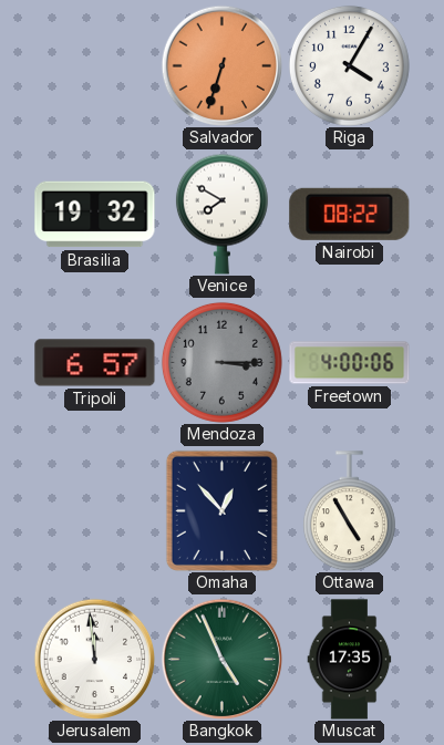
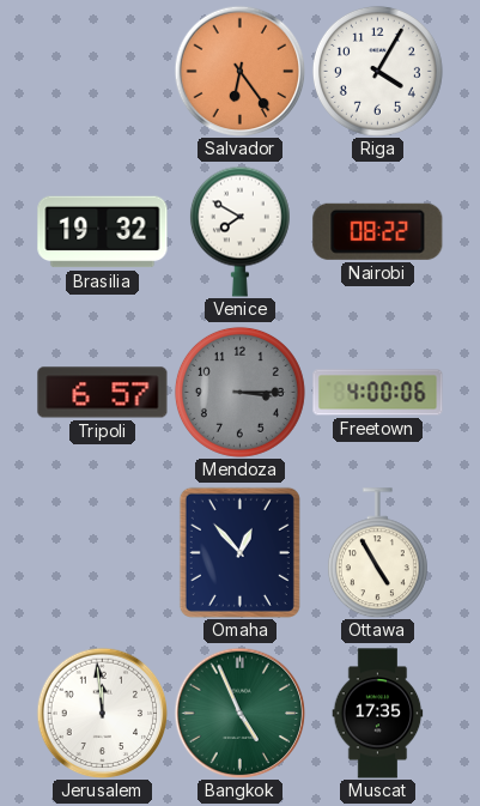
Salvador: 6:33 -> 6:24
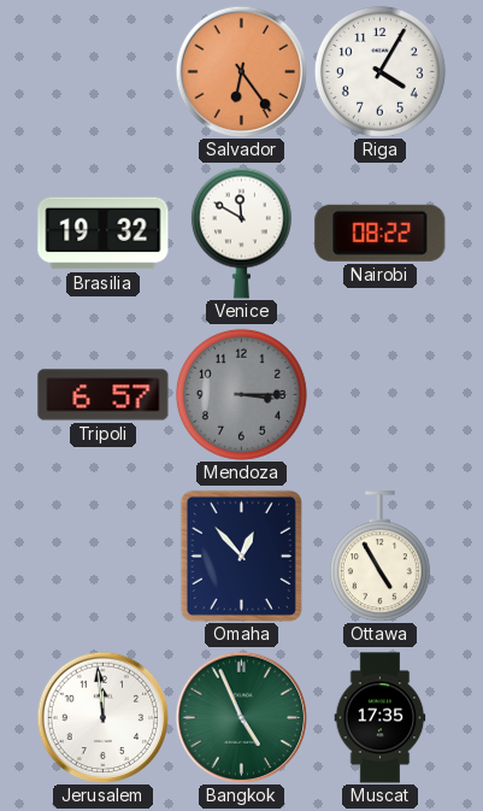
Venice: 7:50 -> 11:50
Freetown: 4:00 -> none
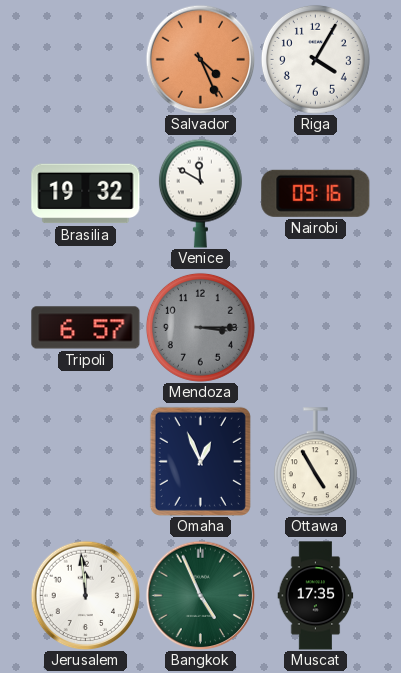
Salvador: 6:24 -> 4:26
Nairobi: 08:22 -> 09:16
Omaha: 12:53 -> 12:56
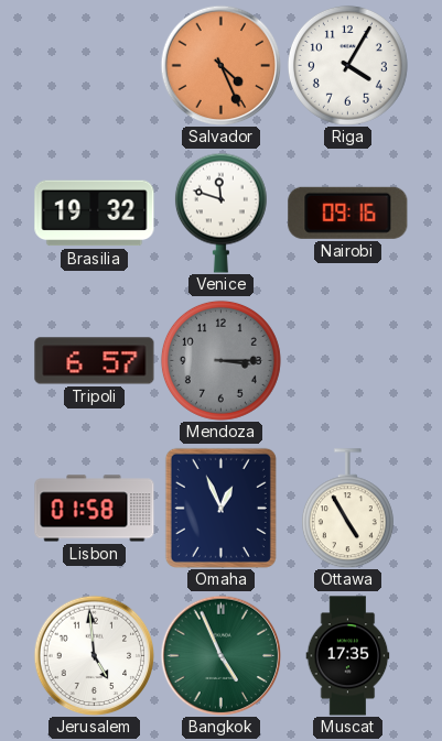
Venice: 11:50 -> 11:48
Lisbon: none -> 01:58
Jerusalem: 11:59 -> 4:59
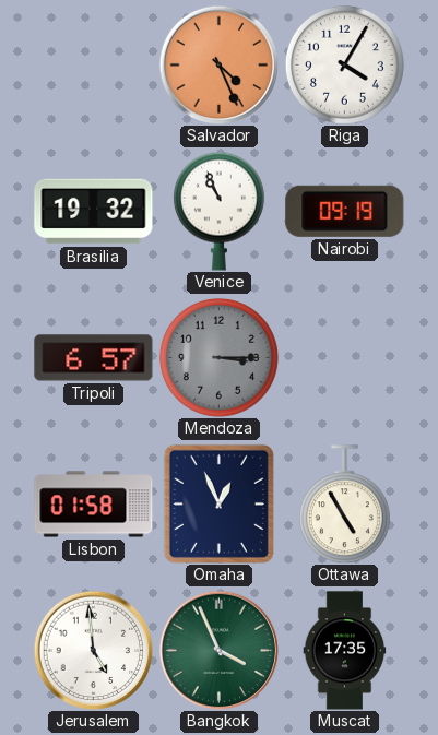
Venice: 11:48 -> 10:56
Nairobi: 09:16 -> 09:19
Bangkok: 4:56 -> 3:56
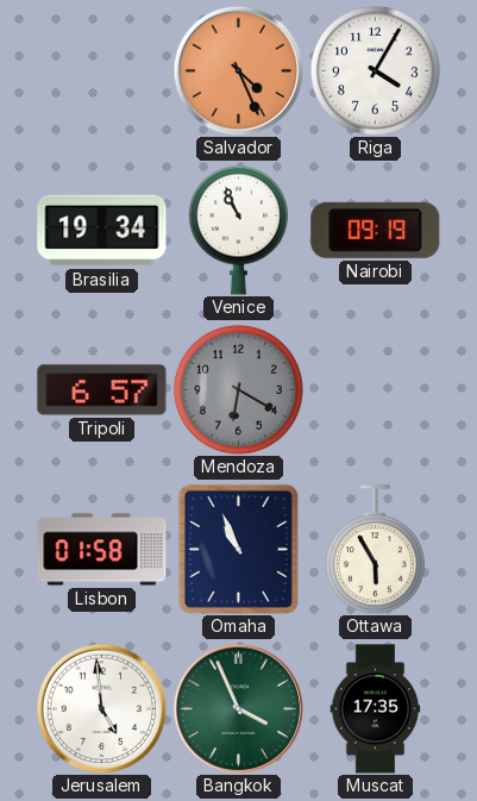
Brasilia: 19:32 -> 19:34
Mendoza: 3:15 -> 6:20
Omaha: 12:56 -> 10:56
Ottawa: 4:55 -> 5:55
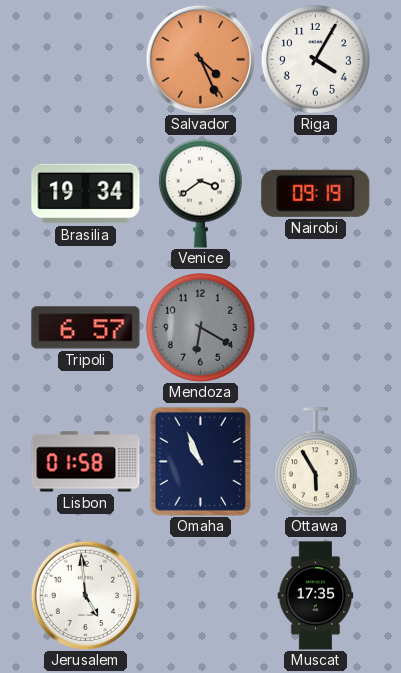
Venice: 10:56 -> 3:39
Bangkok: 3:56 -> none
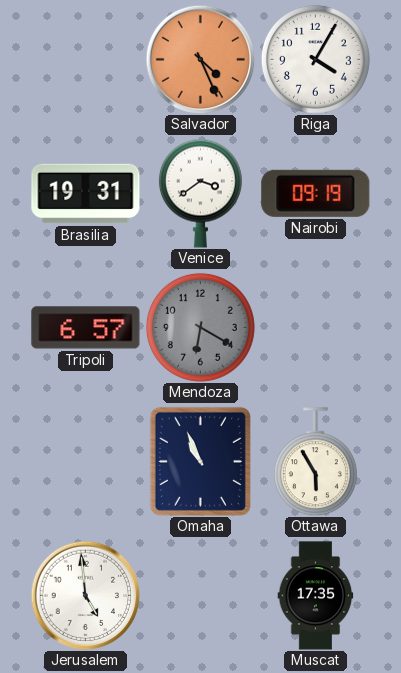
Brasilia: 19:34 -> 19:31
Lisbon: 01:58 -> none
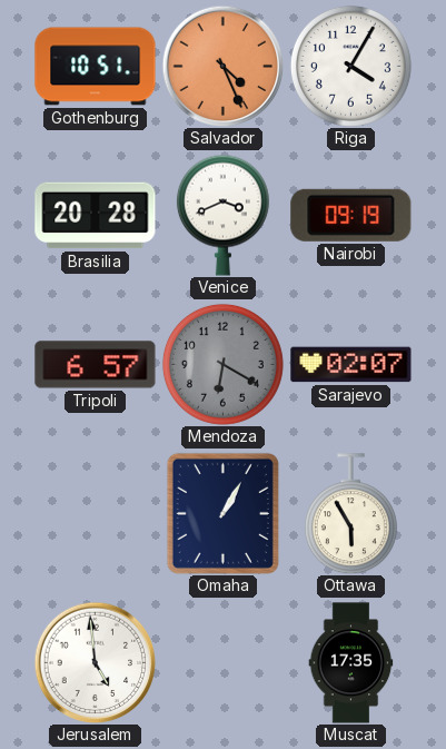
Gothenburg: none -> 10:51
Brasilia: 19:31 -> 20:28
Venice: 3:39 -> 3:41
Sarajevo: none -> 02:07
Omaha: 10:56 -> 1:05
